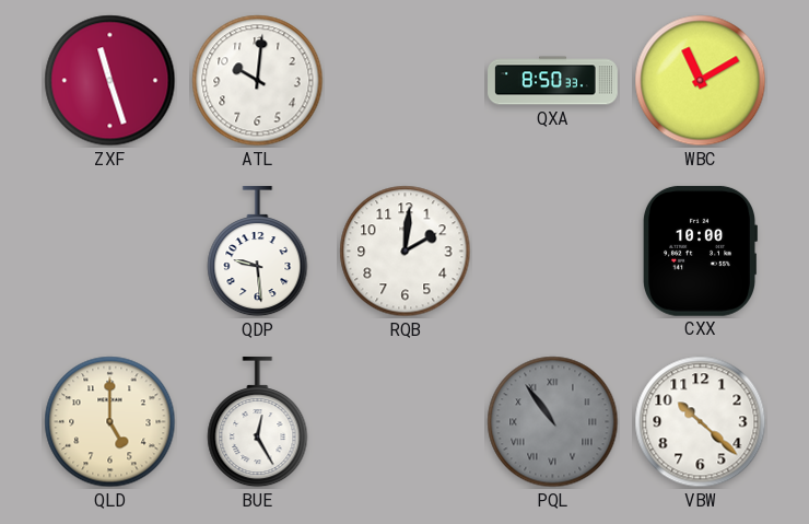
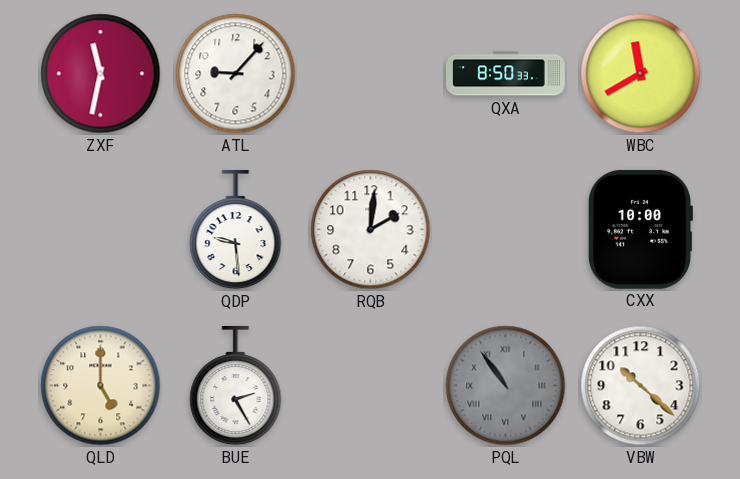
ZXF: 11:27 -> 11:32
ATL: 10:01 -> 9:07
WBC: 11:10 -> 11:40
BUE: 12:25 -> 2:25
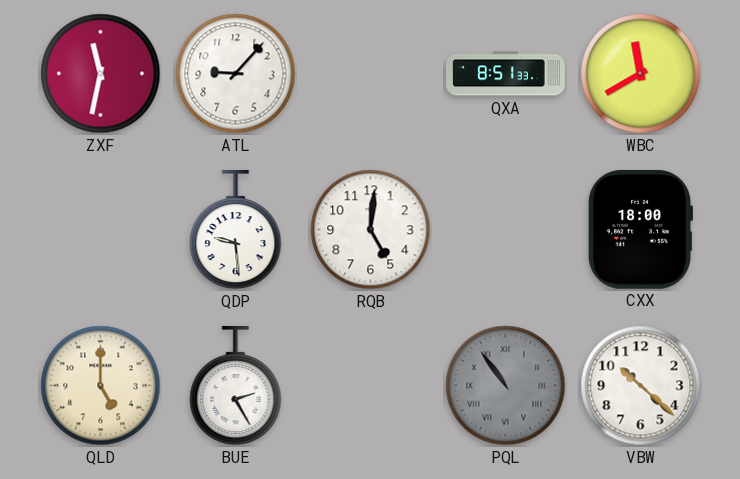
QXA: 8:50 -> 8:51
RQB: 2:01 -> 5:01
CXX: 10:00 -> 18:00
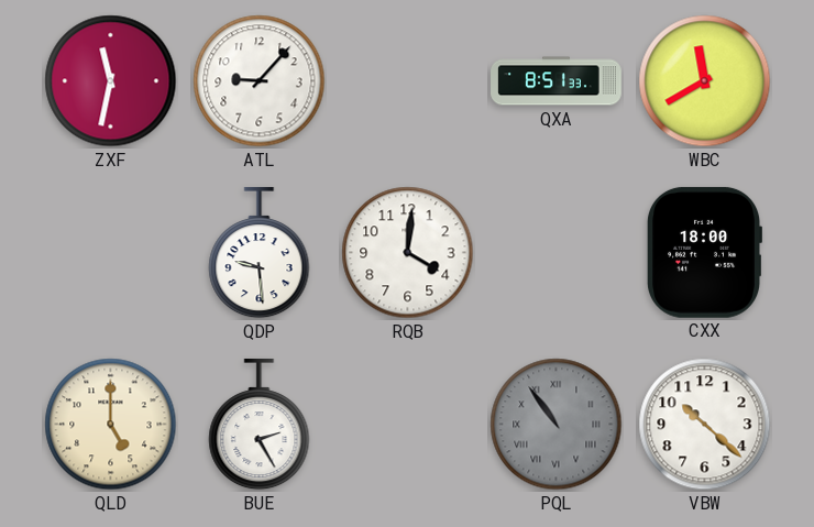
RQB: 5:01 -> 4:01
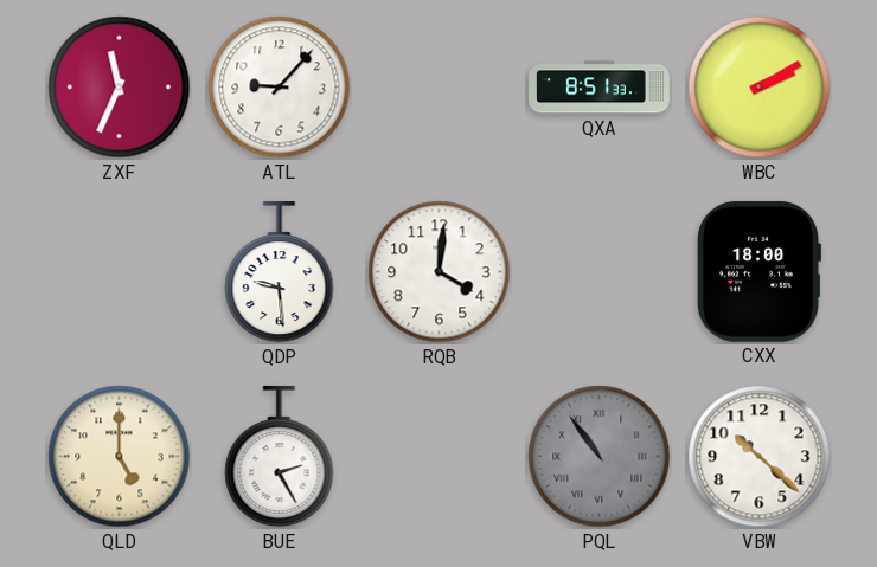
ZXF: 11:32 -> 11:34
WBC: 11:40 -> 2:10
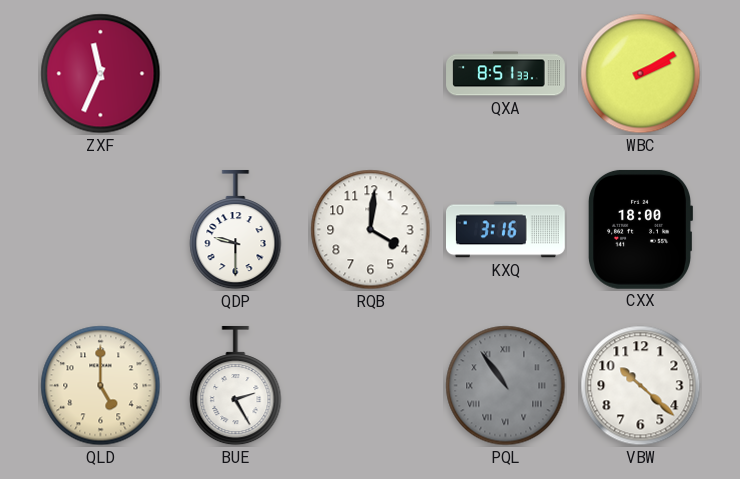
ATL: 9:07 -> none
QDP: 9:29 -> 9:30
KXQ: none -> 3:16
